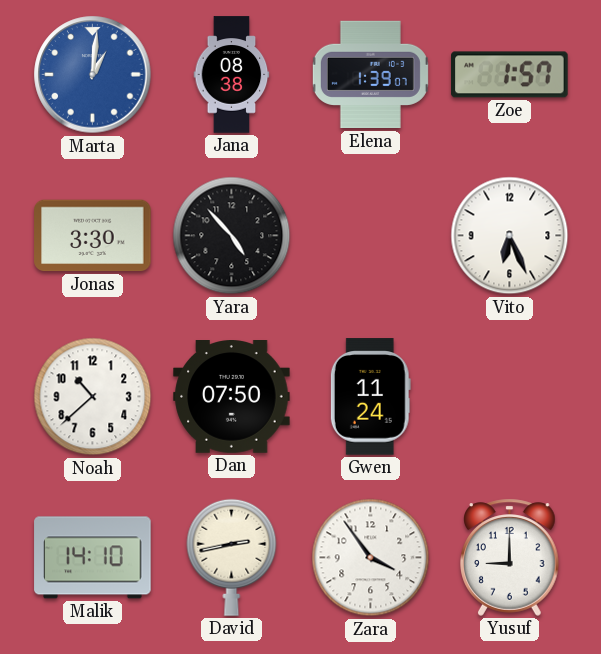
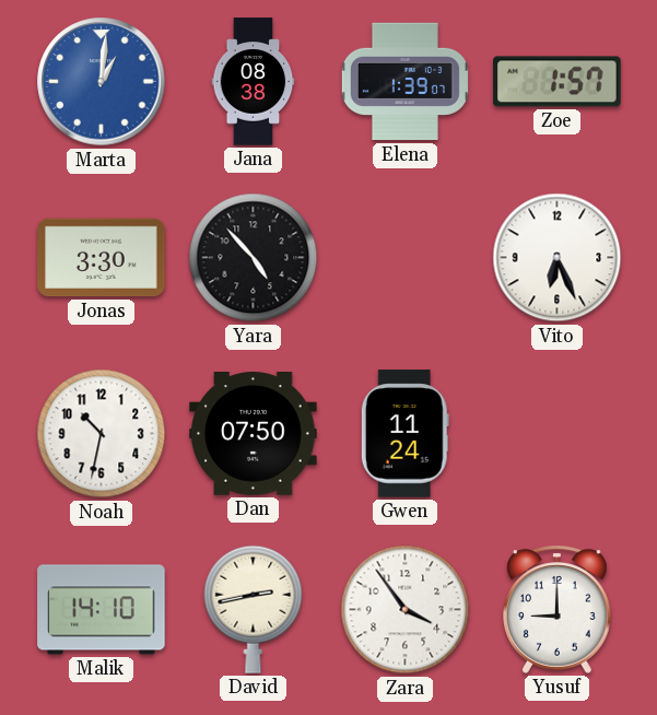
Noah: 10:38 -> 10:32
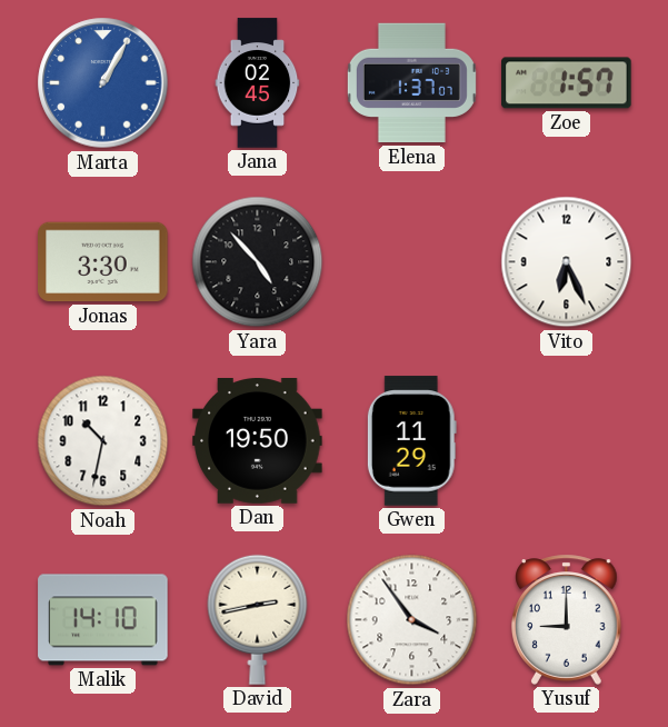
Marta: 1:01 -> 1:05
Jana: 08:38 -> 02:45
Elena: 1:39 -> 1:37
Dan: 07:50 -> 19:50
Gwen: 11:24 -> 11:29
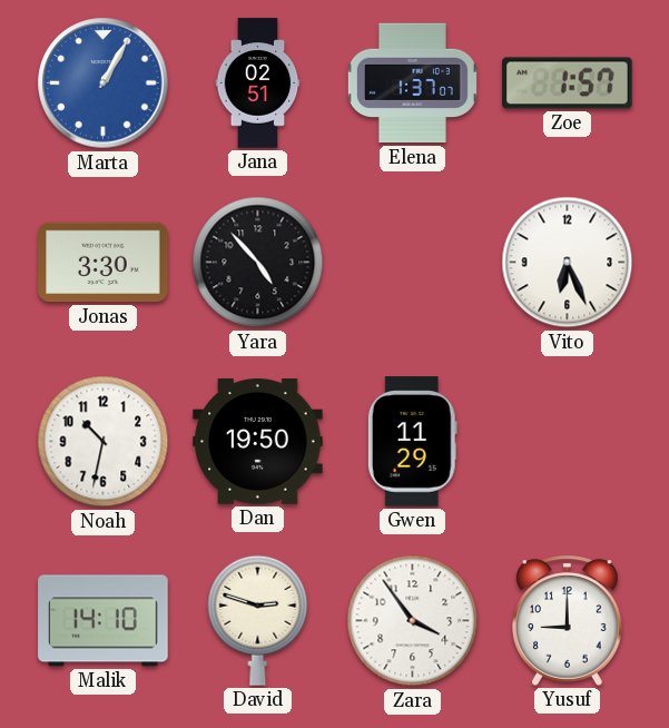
Jana: 02:45 -> 02:51
David: 2:43 -> 2:48
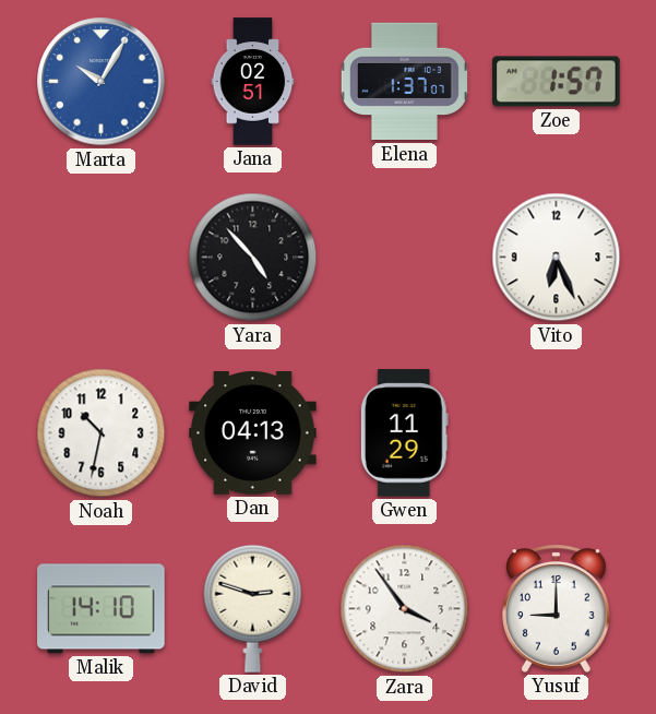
Marta: 1:05 -> 10:05
Jonas: 3:30 -> none
Dan: 19:50 -> 04:13
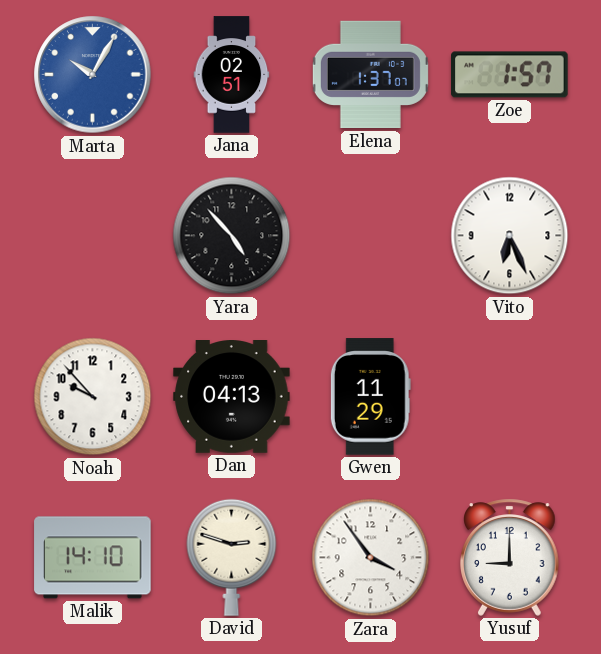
Noah: 10:32 -> 9:53
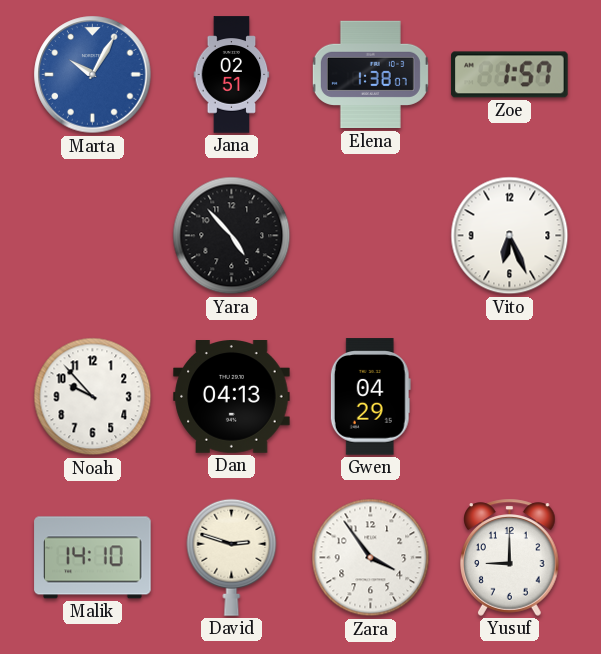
Elena: 1:37 -> 1:38
Gwen: 11:29 -> 04:29
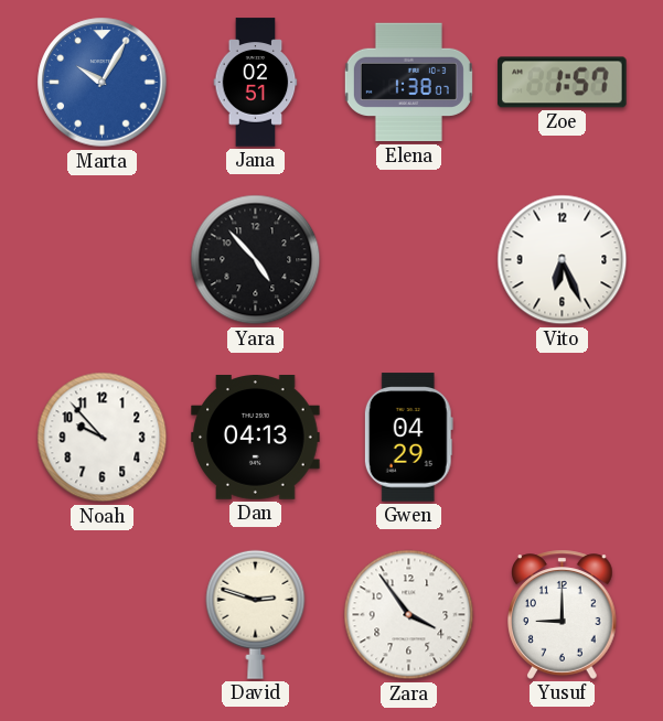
Malik: 14:10 -> none
